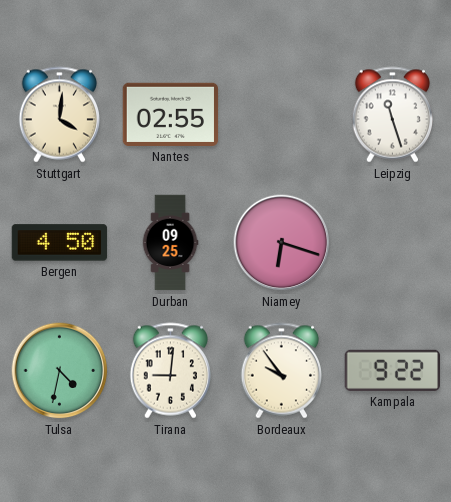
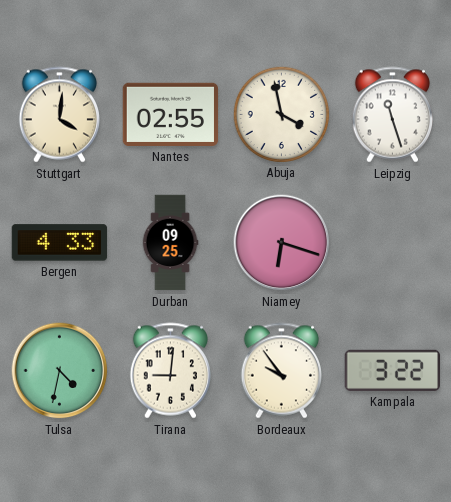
Abuja: none -> 3:58
Bergen: 4:50 -> 4:33
Kampala: 9:22 -> 3:22
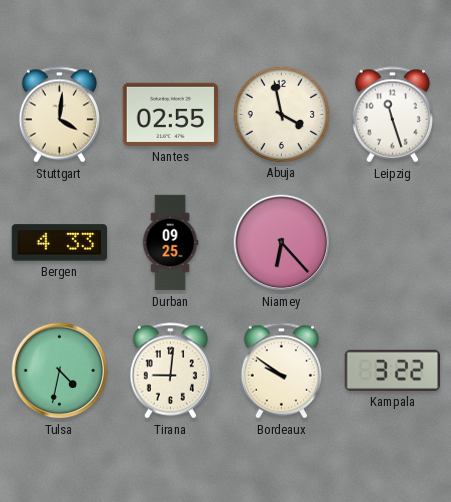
Niamey: 6:18 -> 6:23
Bordeaux: 9:54 -> 9:51
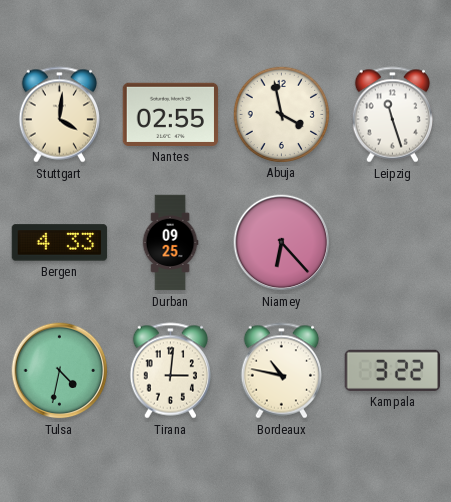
Tirana: 9:01 -> 3:01
Bordeaux: 9:51 -> 10:47
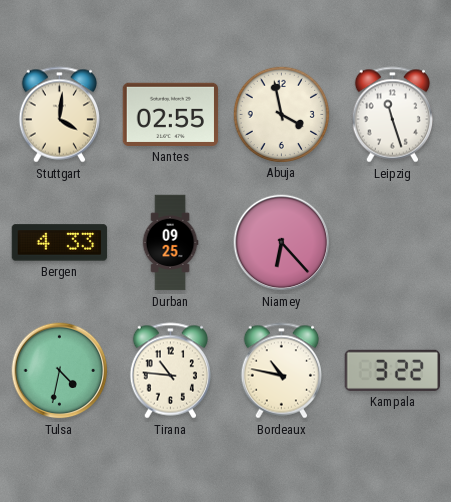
Tirana: 3:01 -> 10:46
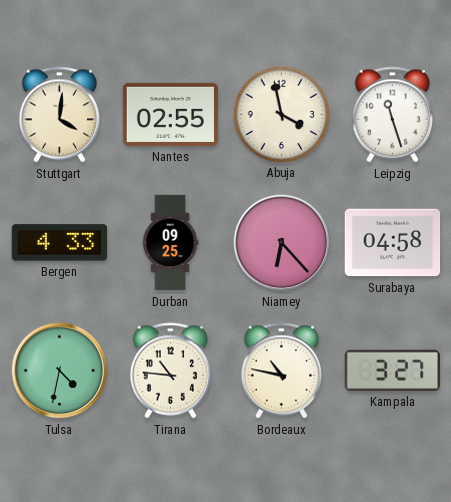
Surabaya: none -> 04:58
Kampala: 3:22 -> 3:27
